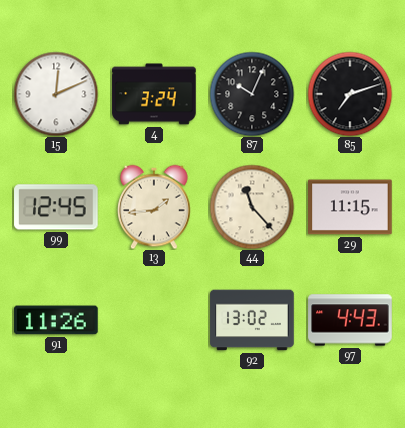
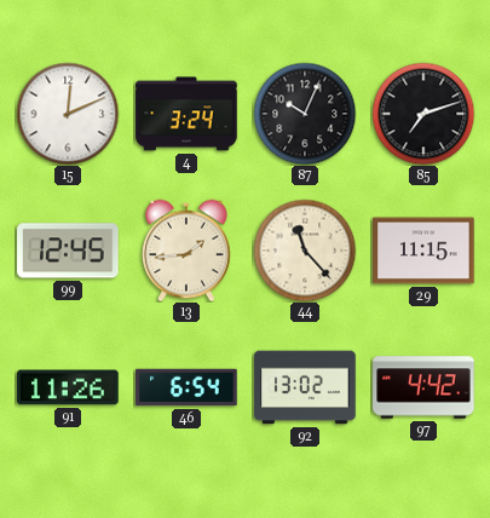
46: none -> 6:54
97: 4:43 -> 4:42
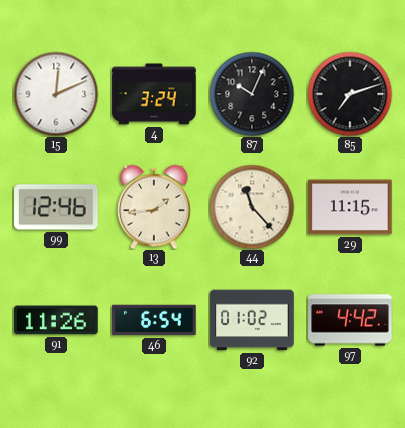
99: 12:45 -> 12:46
92: 13:02 -> 01:02
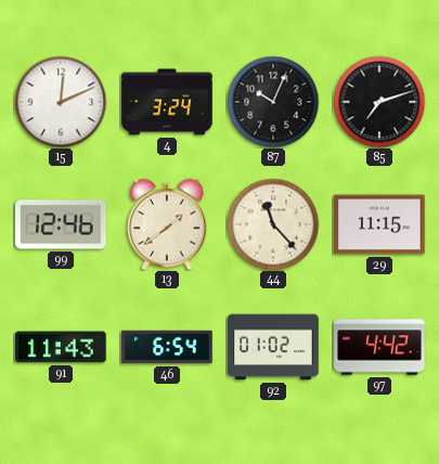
13: 1:44 -> 1:39
91: 11:26 -> 11:43
